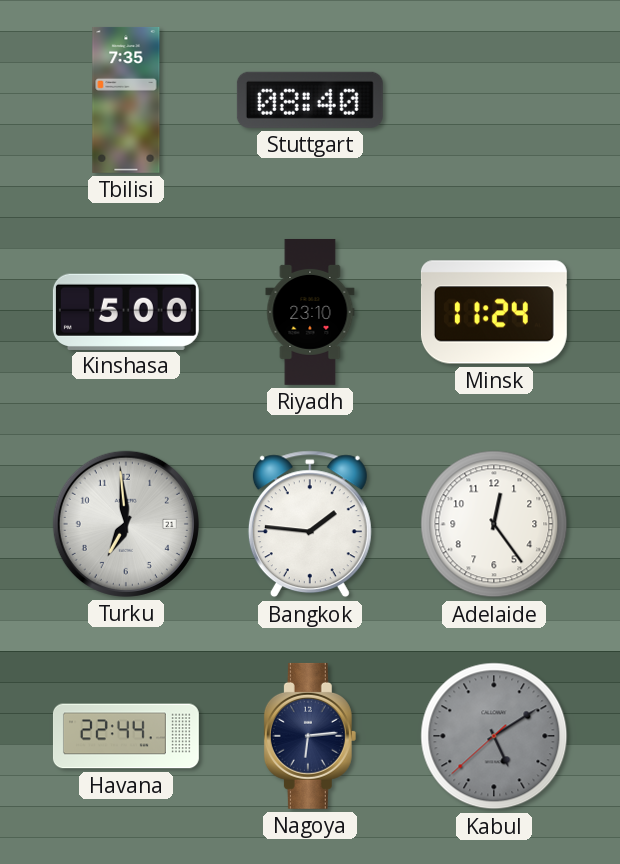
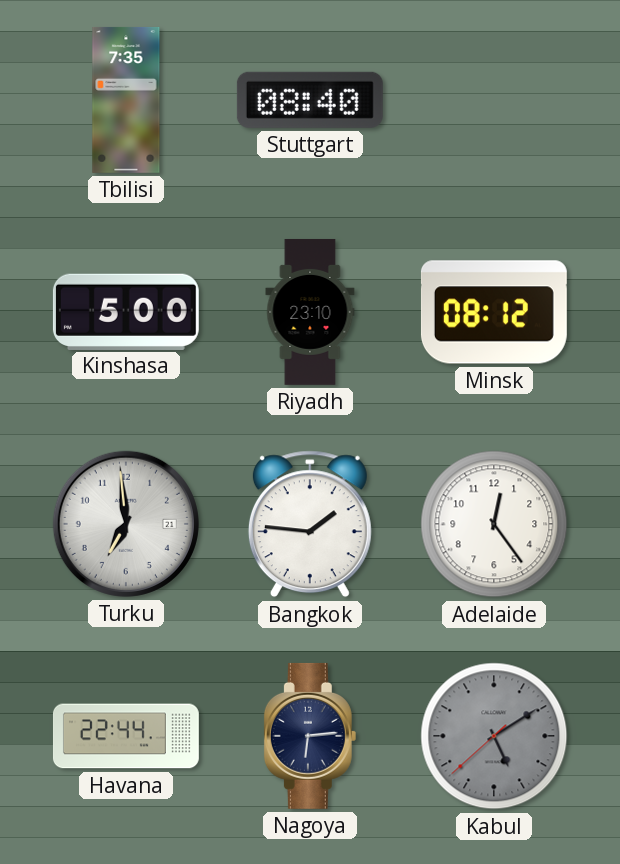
Minsk: 11:24 -> 08:12
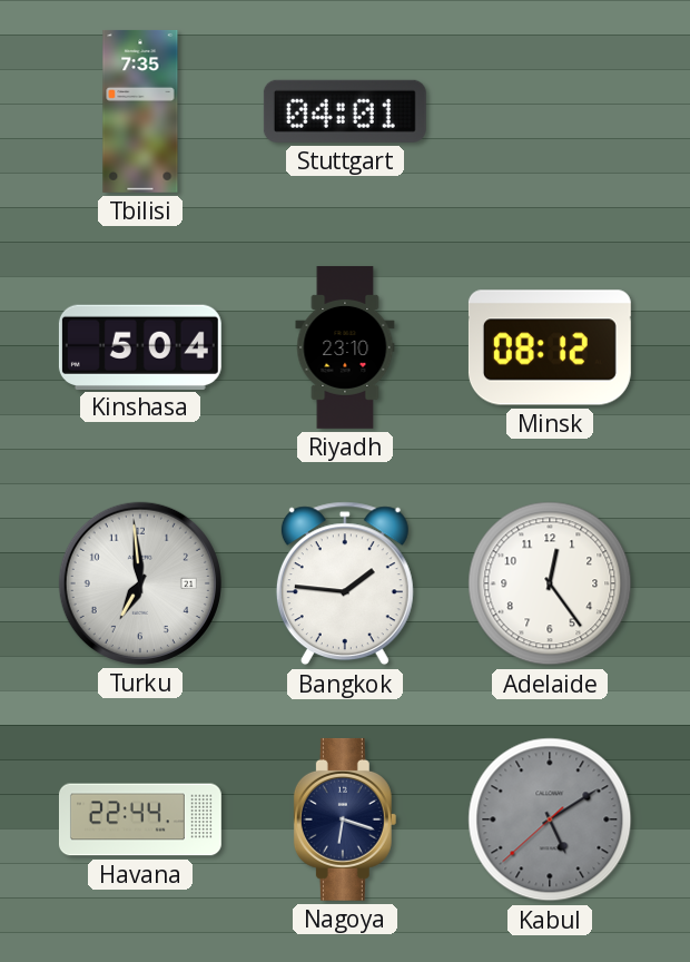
Stuttgart: 08:40 -> 04:01
Kinshasa: 5:00 -> 5:04
Nagoya: 6:14 -> 6:18
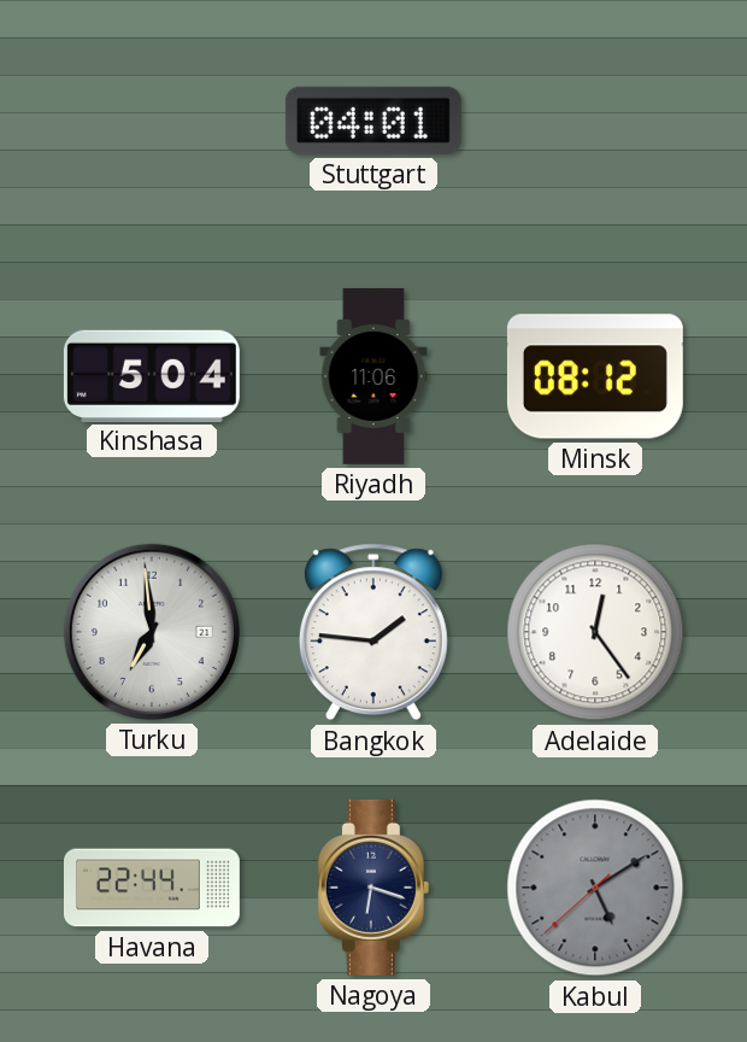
Tbilisi: 7:35 -> none
Riyadh: 23:10 -> 11:06
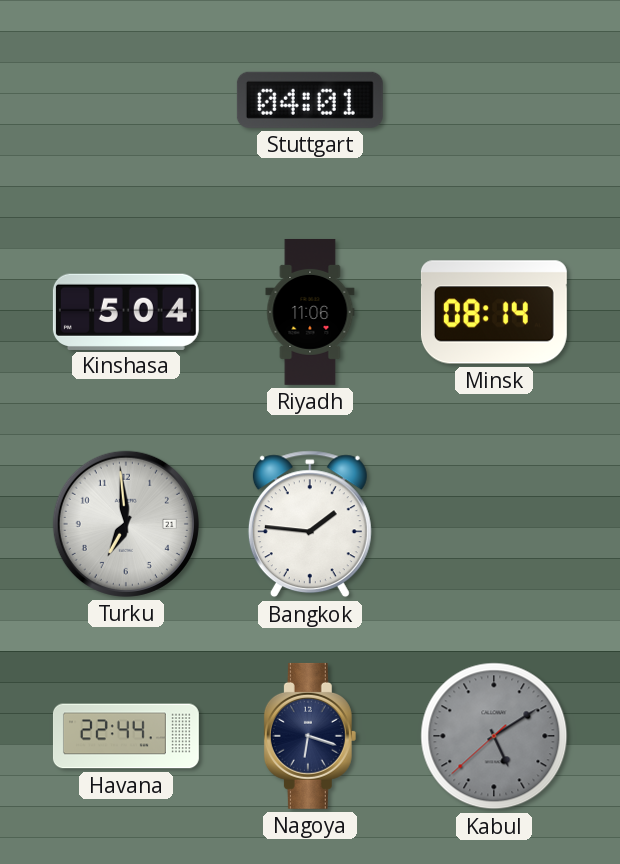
Minsk: 08:12 -> 08:14
Adelaide: 12:24 -> none
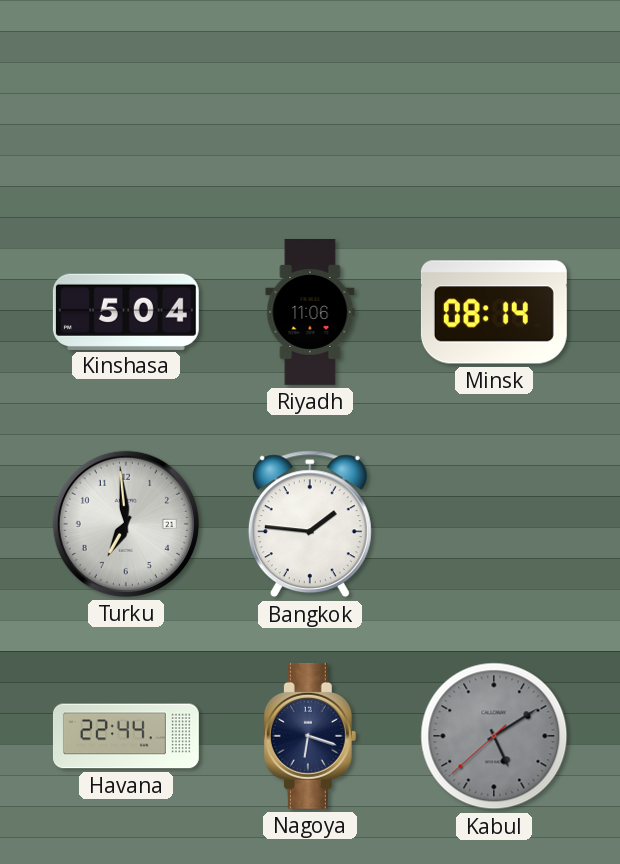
Stuttgart: 04:01 -> none
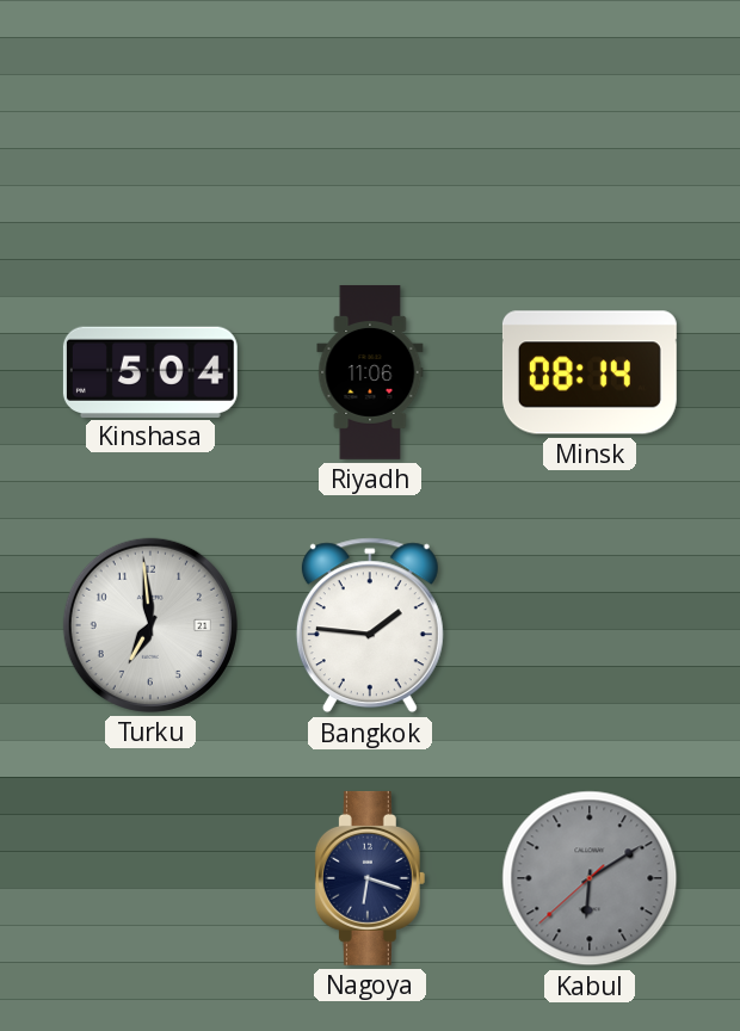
Havana: 22:44 -> none
Kabul: 5:09 -> 6:09
